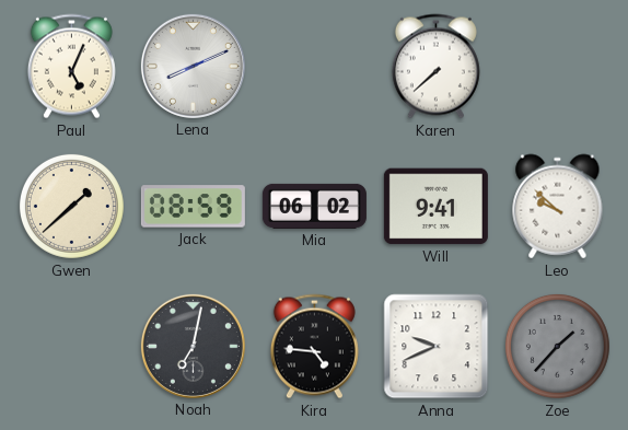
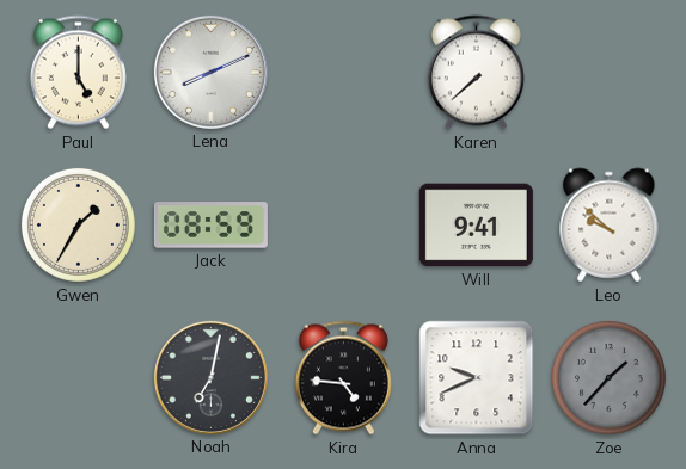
Paul: 5:04 -> 5:00
Gwen: 1:38 -> 1:35
Mia: 06:02 -> none
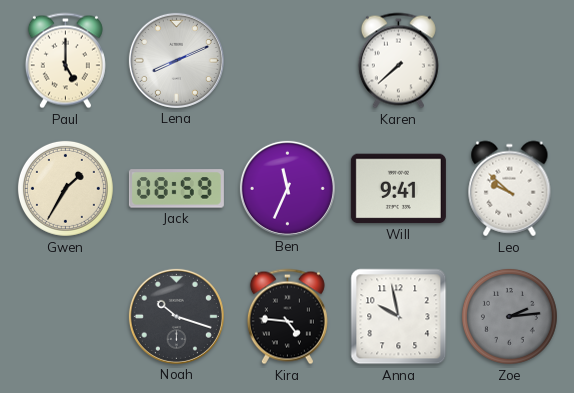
Ben: none -> 11:34
Noah: 7:02 -> 10:18
Anna: 9:41 -> 9:58
Zoe: 1:37 -> 2:14
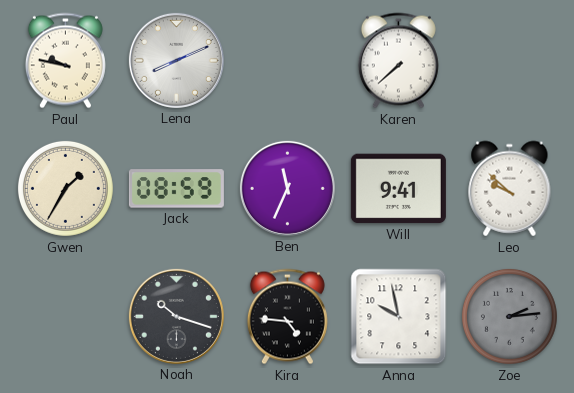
Paul: 5:00 -> 9:47
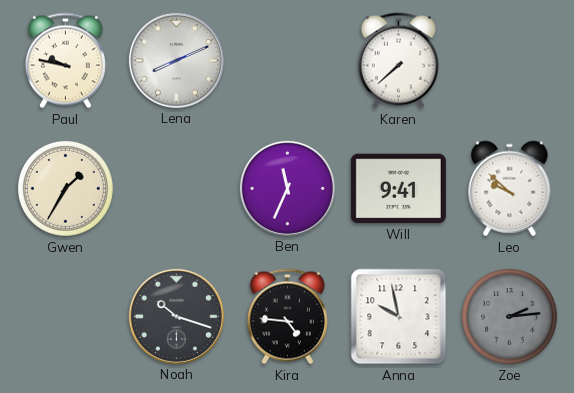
Jack: 08:59 -> none
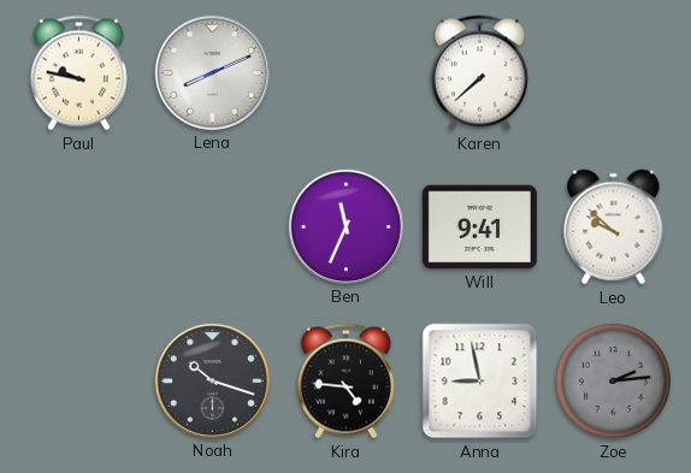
Gwen: 1:35 -> none
Anna: 9:58 -> 8:58
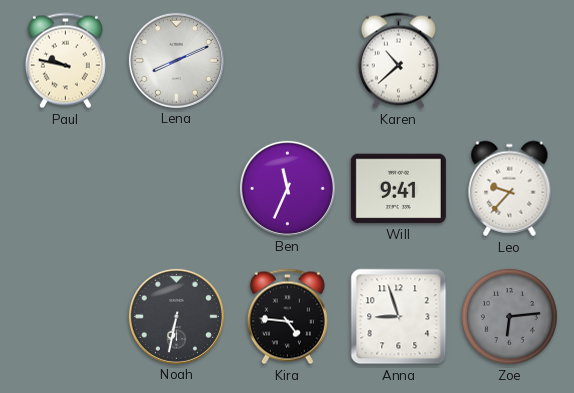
Karen: 7:38 -> 10:38
Leo: 9:52 -> 9:37
Noah: 10:18 -> 6:32
Anna: 8:58 -> 8:57
Zoe: 2:14 -> 6:14
